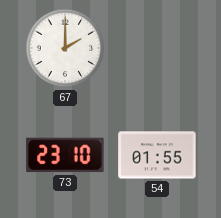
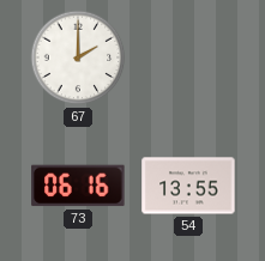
73: 23:10 -> 06:16
54: 01:55 -> 13:55
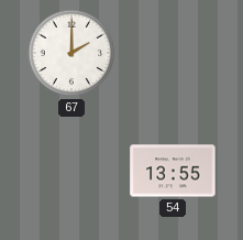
73: 06:16 -> none
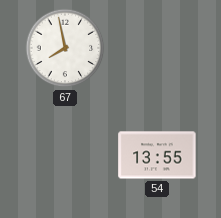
67: 2:00 -> 7:58
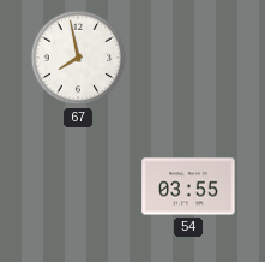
54: 13:55 -> 03:55
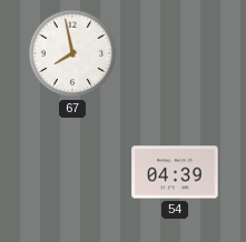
54: 03:55 -> 04:39
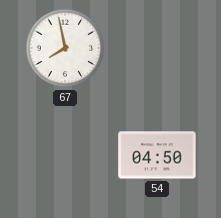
54: 04:39 -> 04:50
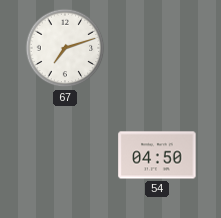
67: 7:58 -> 7:12
